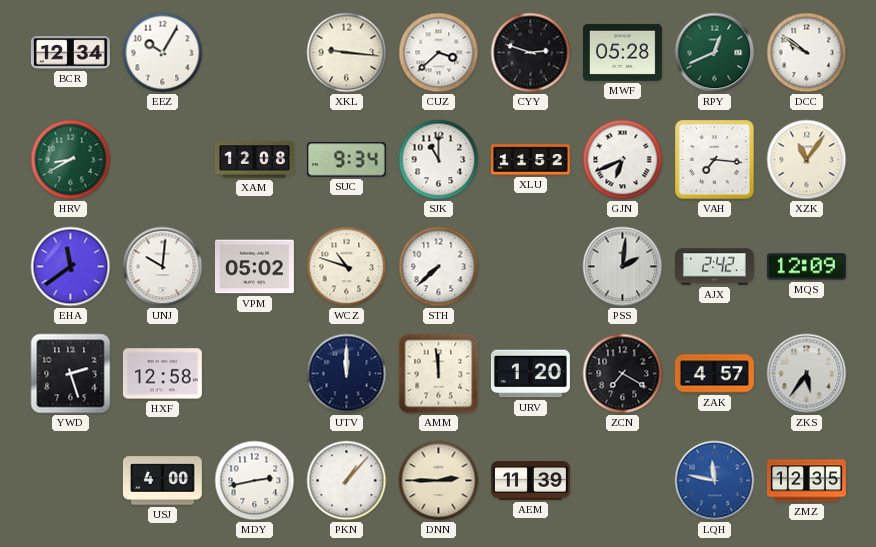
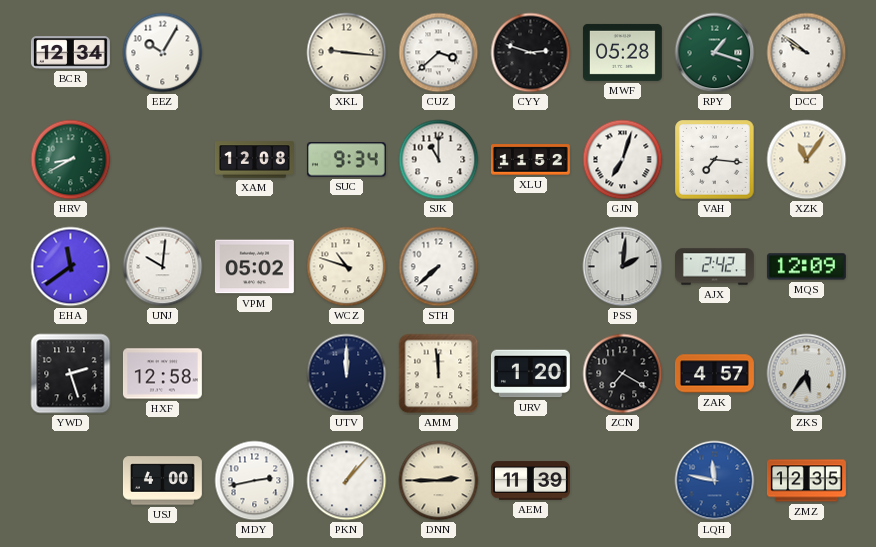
RPY: 12:41 -> 1:18
GJN: 6:41 -> 7:03
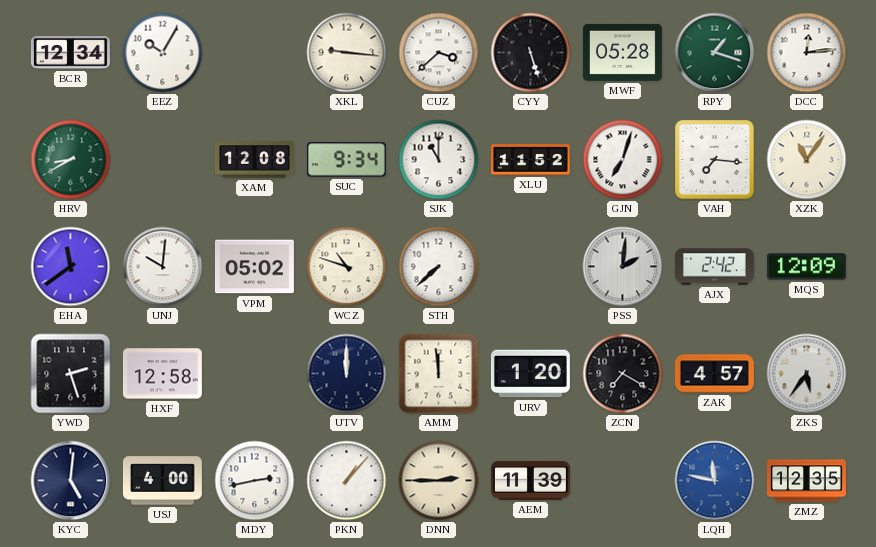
CYY: 2:48 -> 5:27
DCC: 9:51 -> 12:14
KYC: none -> 5:01
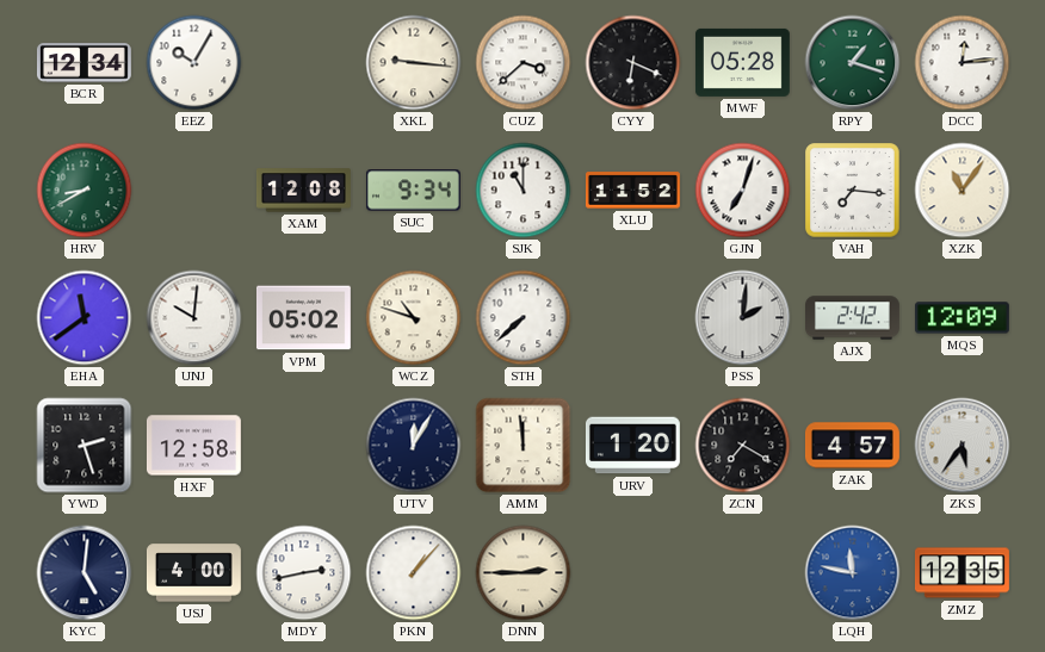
CYY: 5:27 -> 6:19
UTV: 12:00 -> 12:05
AEM: 11:39 -> none
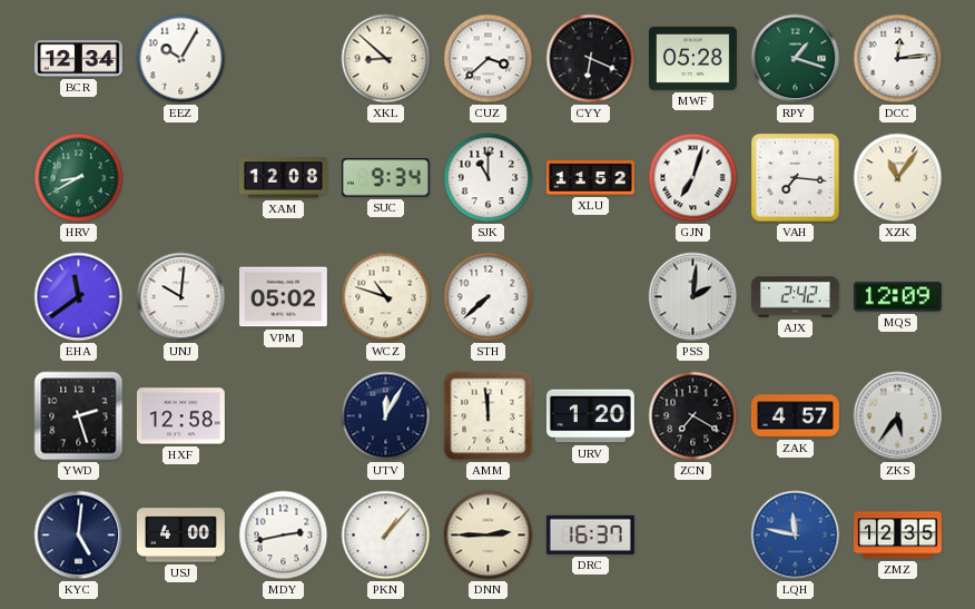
XKL: 9:16 -> 8:52
DRC: none -> 16:37
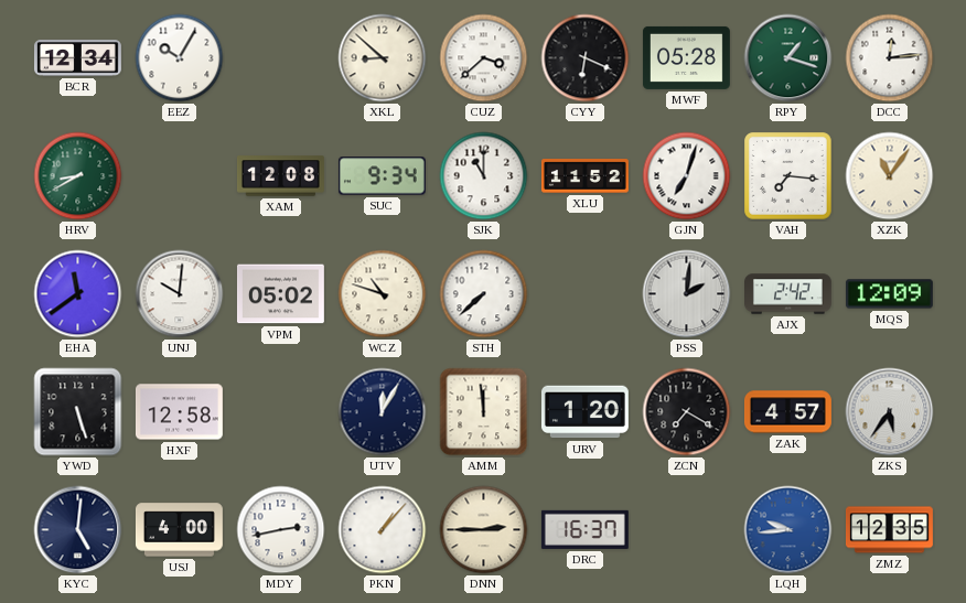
YWD: 2:27 -> 5:27
LQH: 11:47 -> 9:44
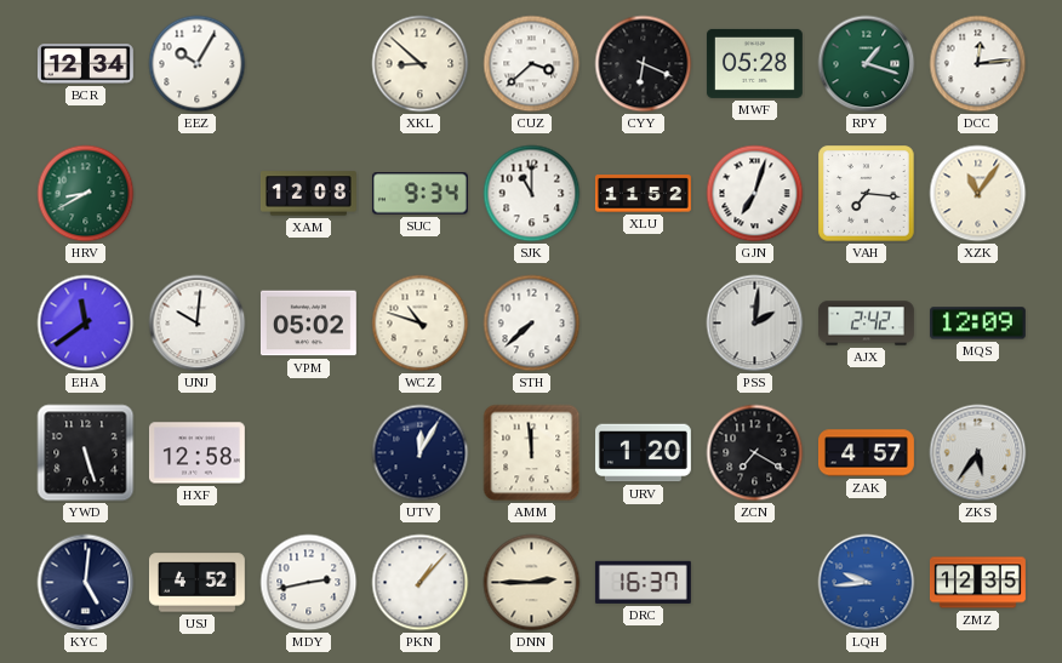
USJ: 4:00 -> 4:52
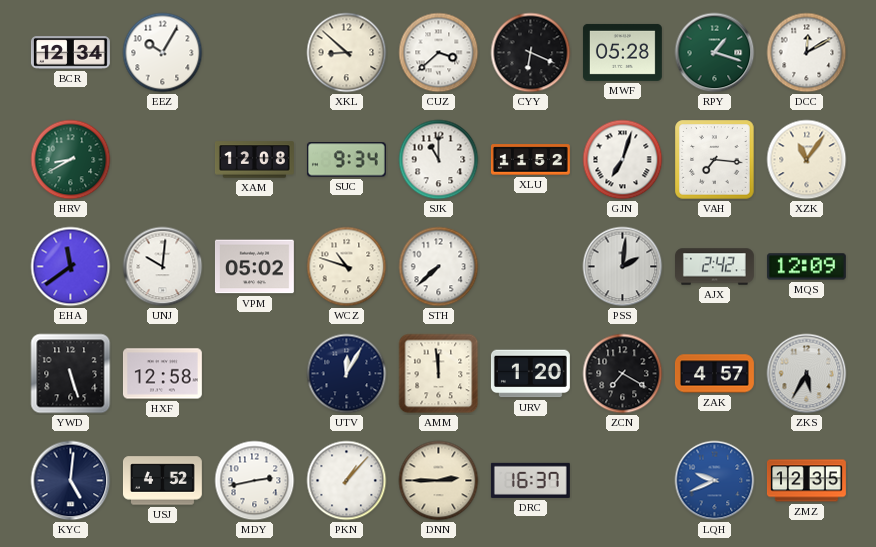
DCC: 12:14 -> 12:10
ZKS: 5:36 -> 5:35
LQH: 9:44 -> 9:41
